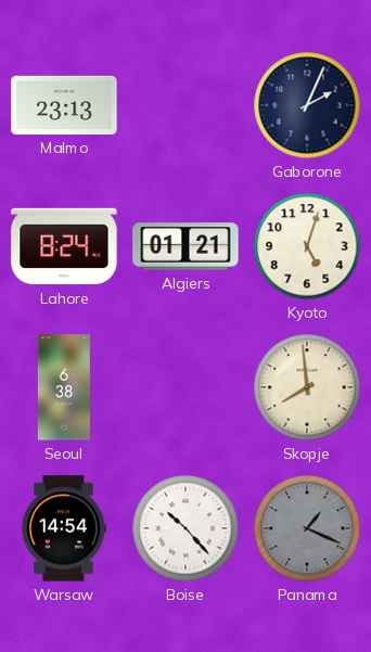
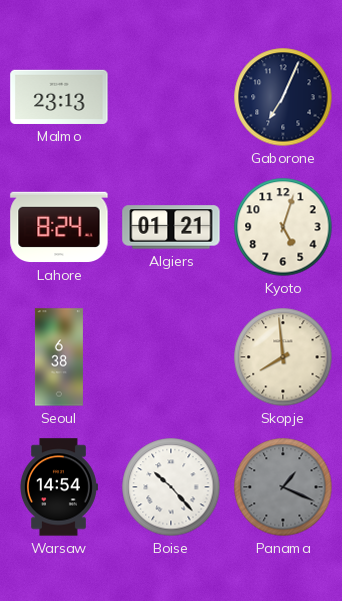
Gaborone: 2:04 -> 7:04
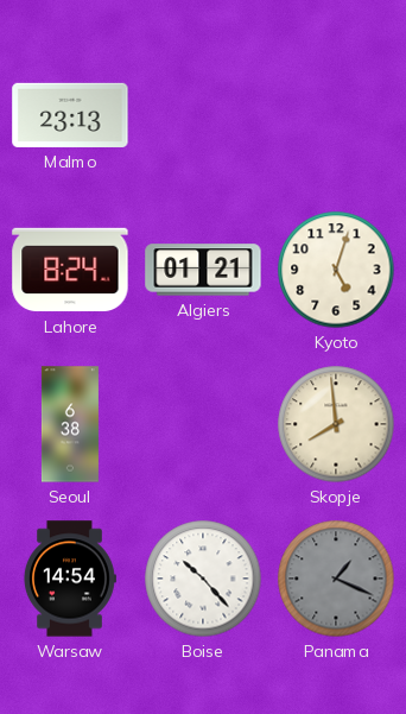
Gaborone: 7:04 -> none
